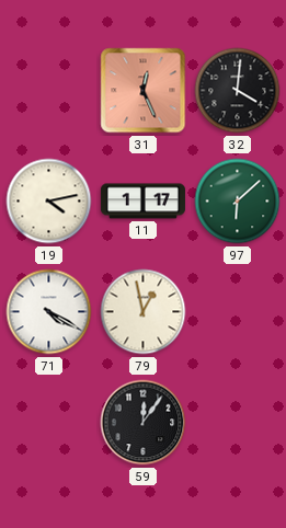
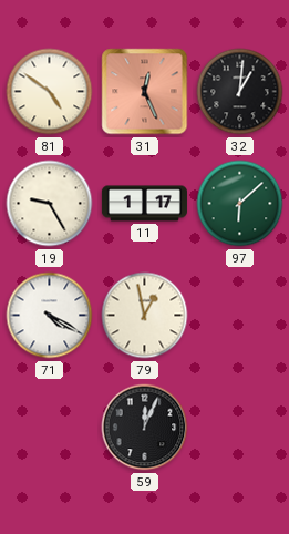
81: none -> 4:51
32: 4:01 -> 1:01
19: 4:13 -> 9:25
59: 12:06 -> 12:04
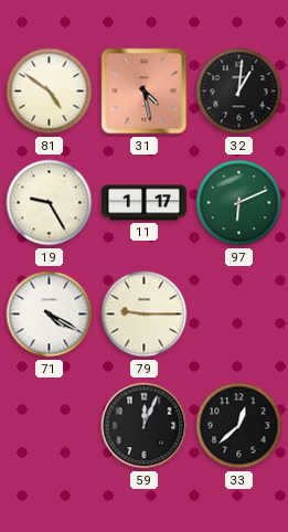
31: 12:26 -> 4:28
97: 6:08 -> 6:11
79: 12:58 -> 9:15
33: none -> 12:38
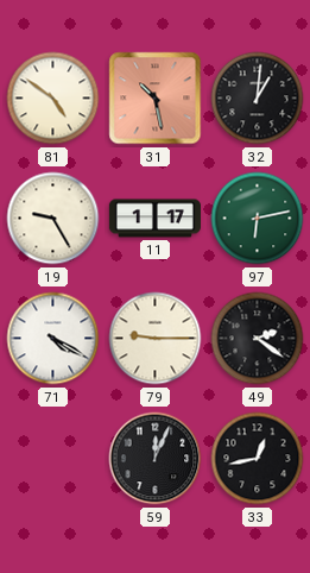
31: 4:28 -> 10:28
97: 6:11 -> 6:13
49: none -> 2:21
33: 12:38 -> 12:43
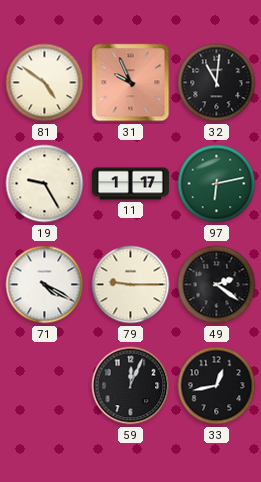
31: 10:28 -> 9:56
32: 1:01 -> 11:01
